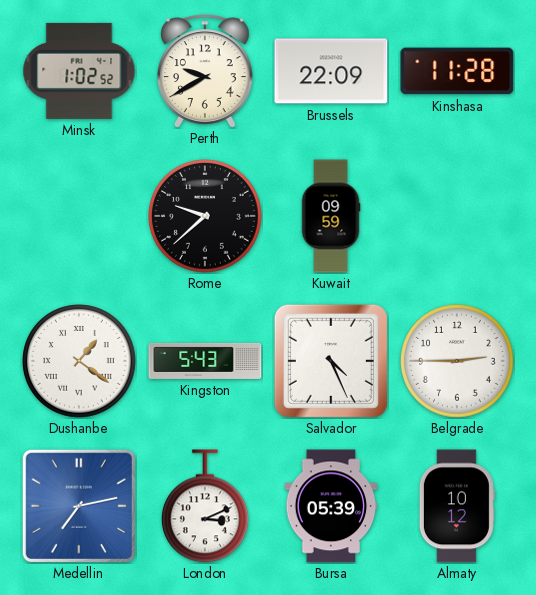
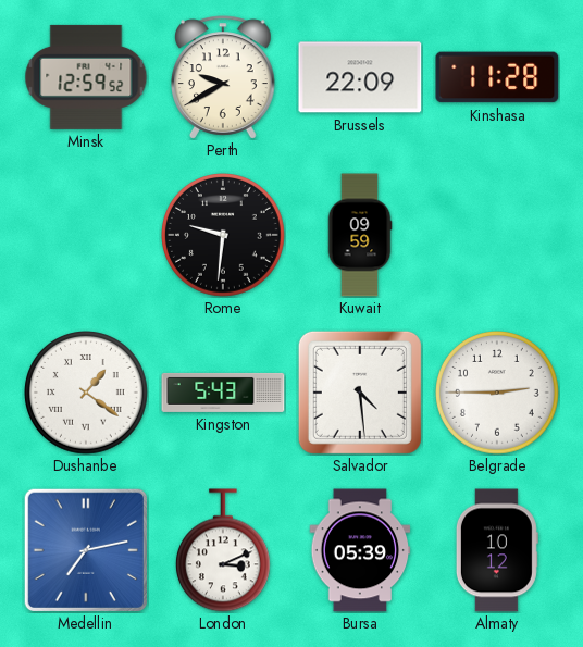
Minsk: 1:02 -> 12:59
Rome: 9:38 -> 9:31
Salvador: 4:26 -> 4:29
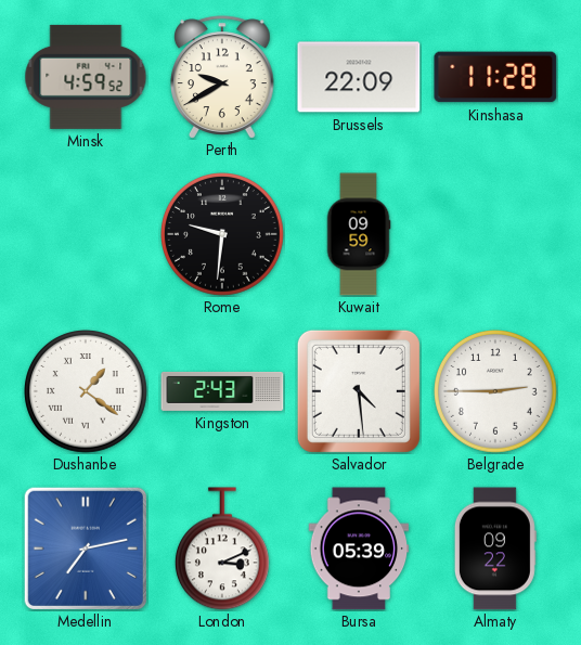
Minsk: 12:59 -> 4:59
Kingston: 5:43 -> 2:43
Almaty: 10:12 -> 09:22
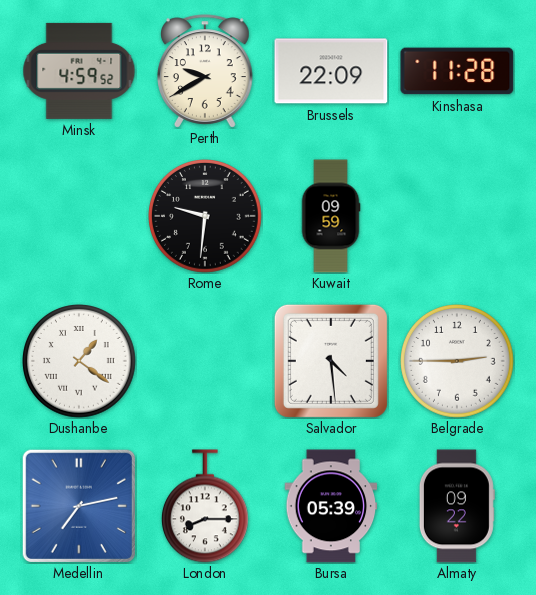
Kingston: 2:43 -> none
London: 3:11 -> 8:15
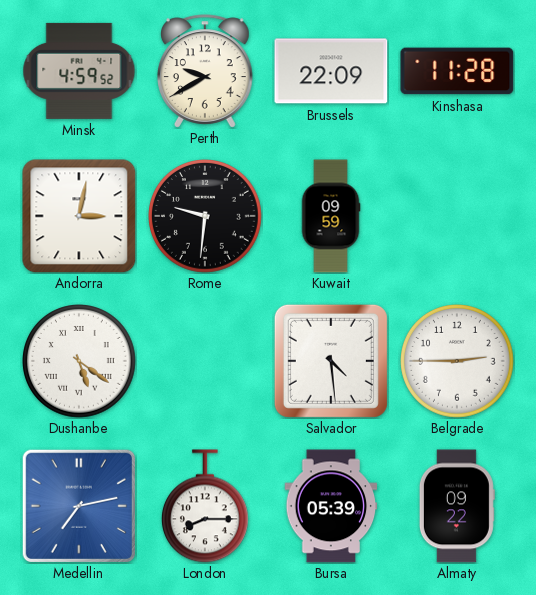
Andorra: none -> 3:02
Dushanbe: 1:21 -> 5:21
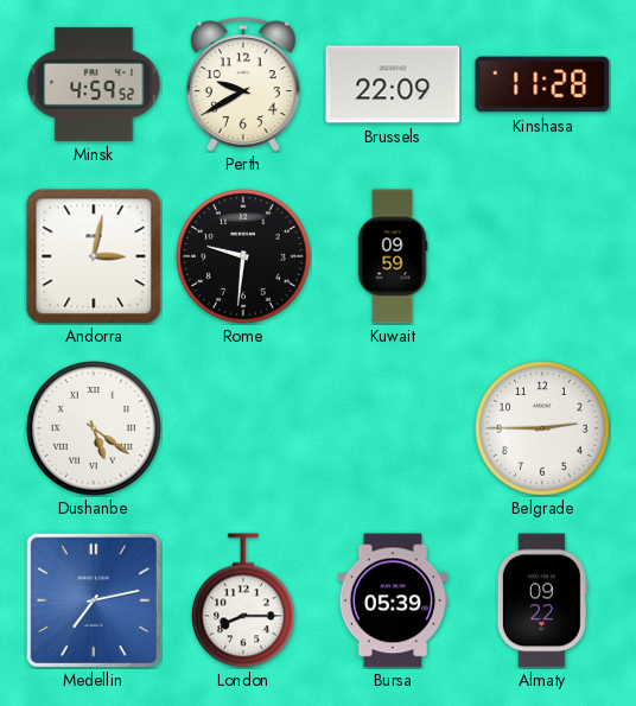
Salvador: 4:29 -> none
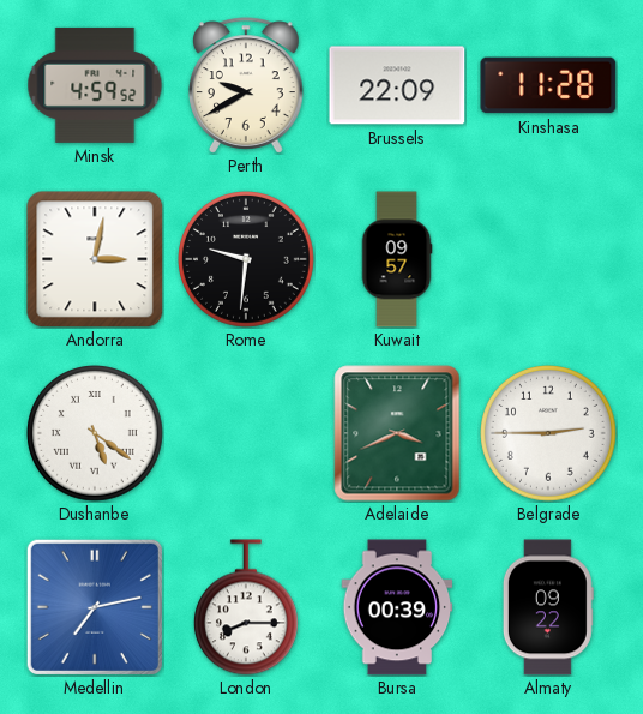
Kuwait: 09:59 -> 09:57
Adelaide: none -> 3:41
Bursa: 05:39 -> 00:39
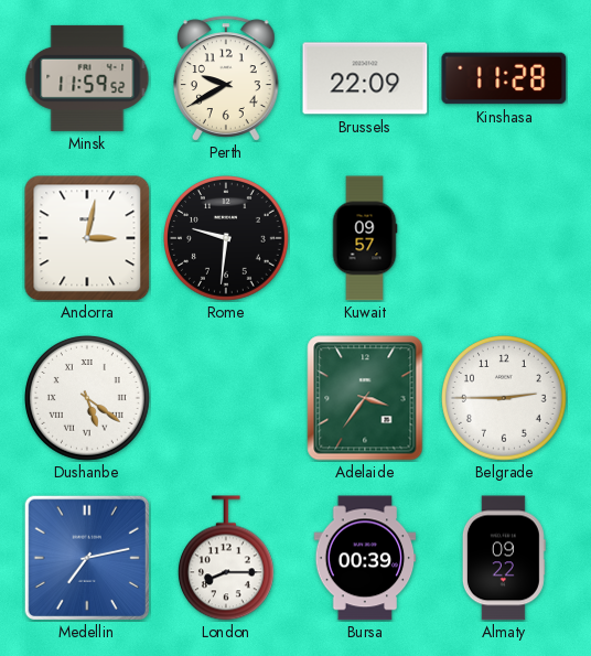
Minsk: 4:59 -> 11:59
Adelaide: 3:41 -> 3:36
